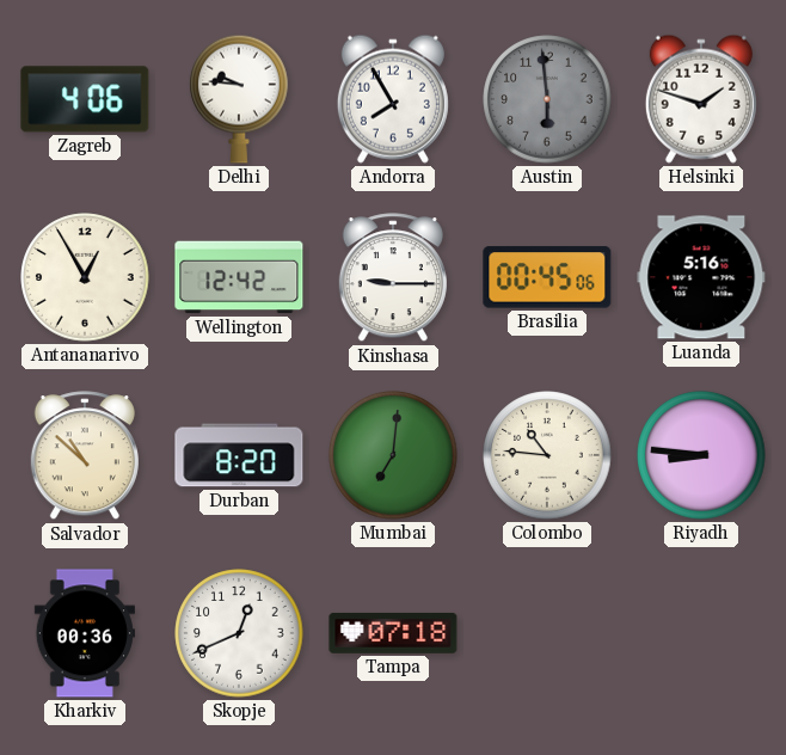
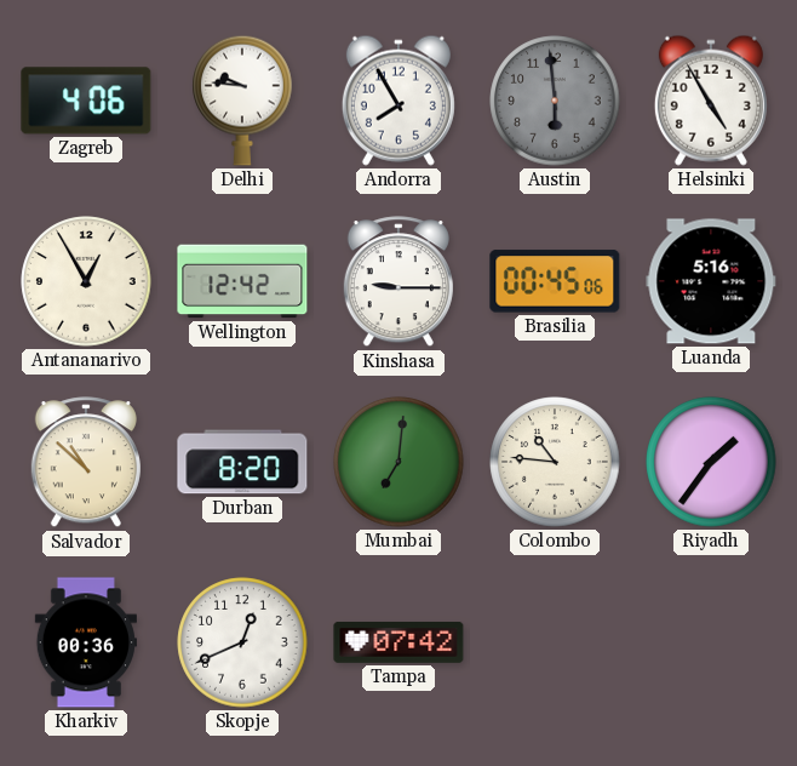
Helsinki: 1:48 -> 4:55
Riyadh: 8:46 -> 1:36
Tampa: 07:18 -> 07:42
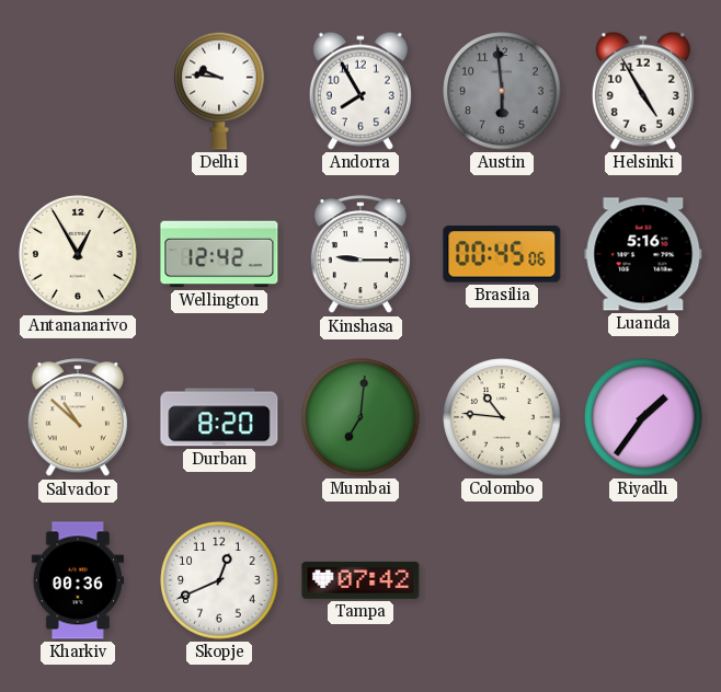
Zagreb: 4:06 -> none
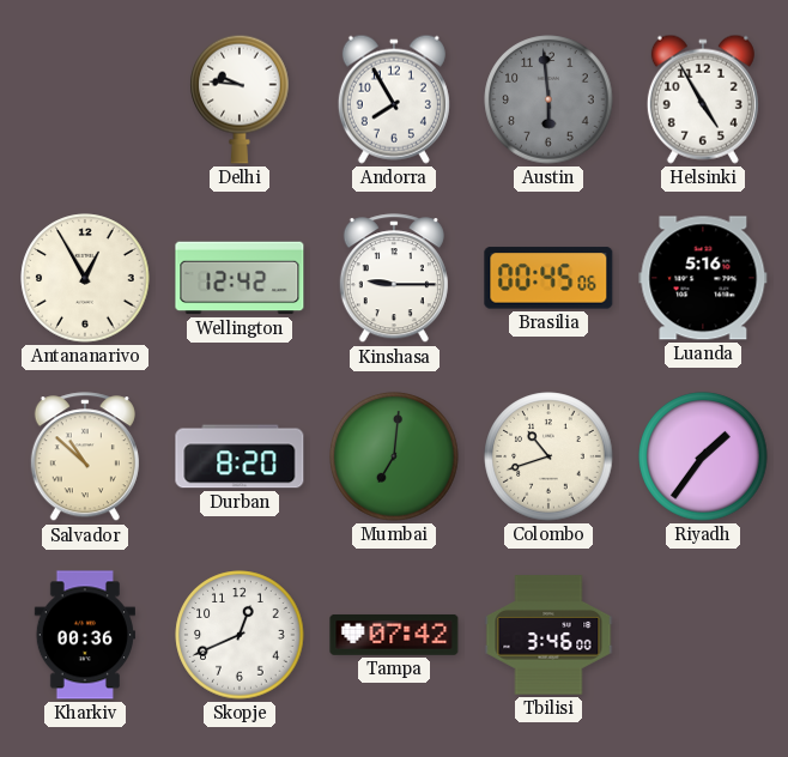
Colombo: 10:46 -> 10:42
Tbilisi: none -> 3:46
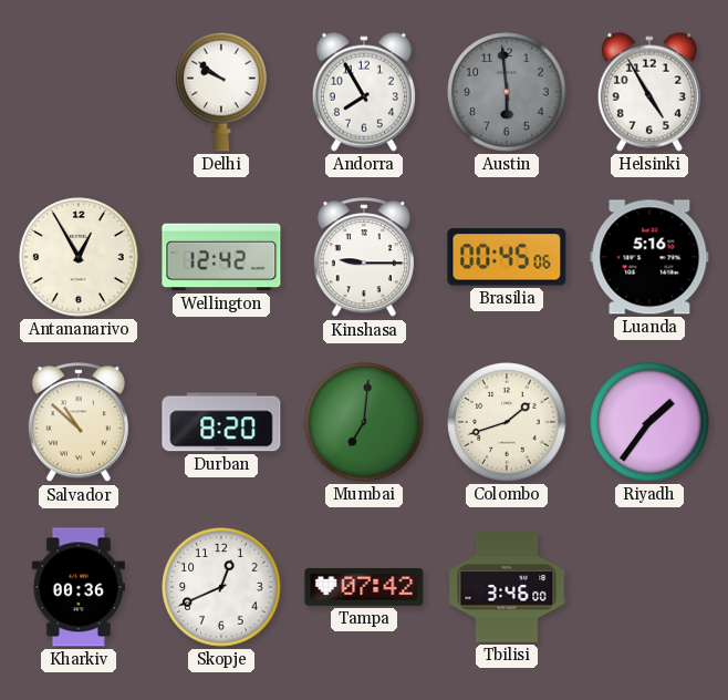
Delhi: 9:46 -> 9:51
Colombo: 10:42 -> 1:42
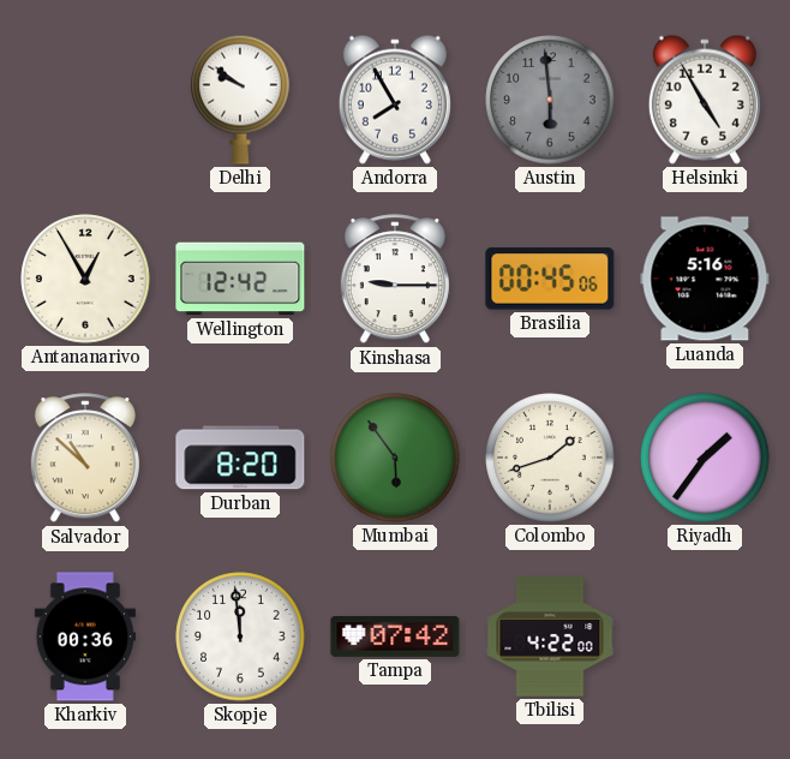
Mumbai: 7:01 -> 5:54
Skopje: 12:41 -> 11:59
Tbilisi: 3:46 -> 4:22
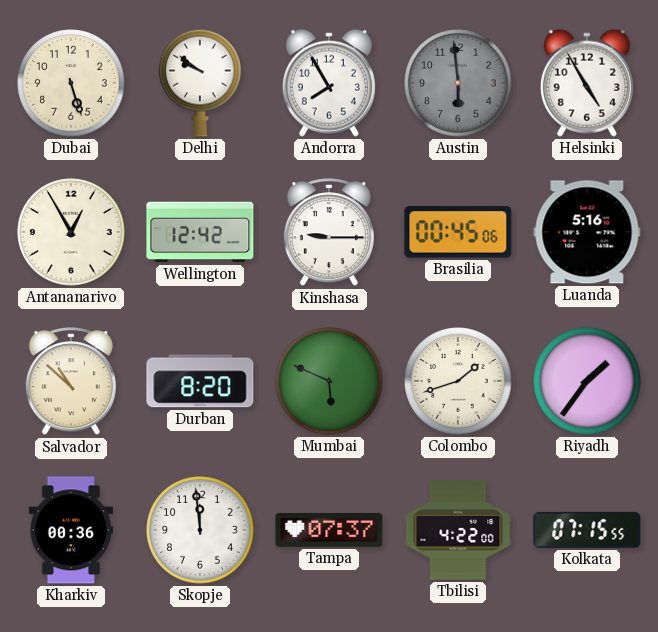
Dubai: none -> 5:27
Mumbai: 5:54 -> 5:49
Tampa: 07:42 -> 07:37
Kolkata: none -> 07:15
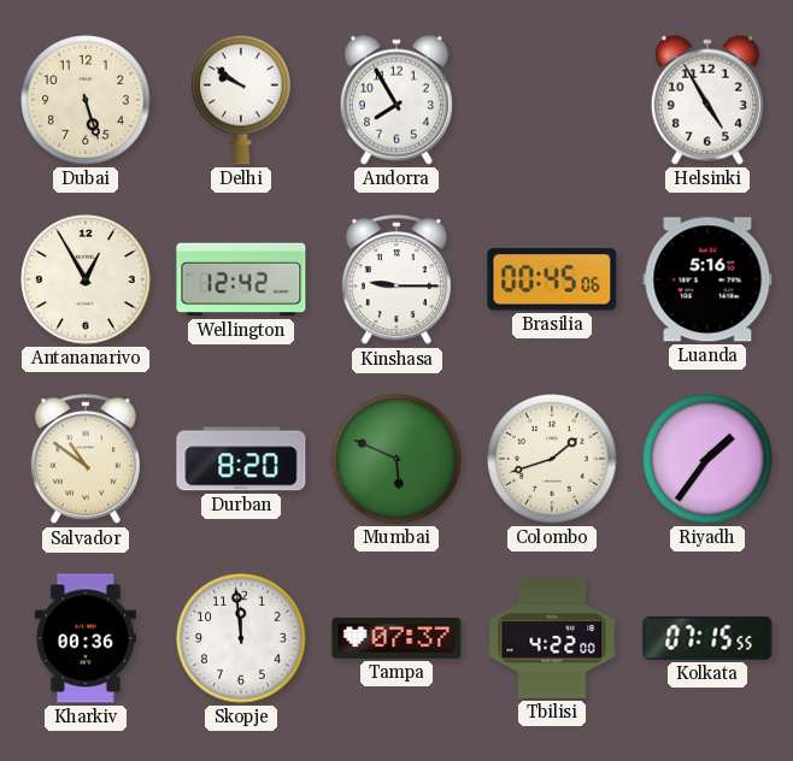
Austin: 5:59 -> none
Salvador: 10:52 -> 10:51
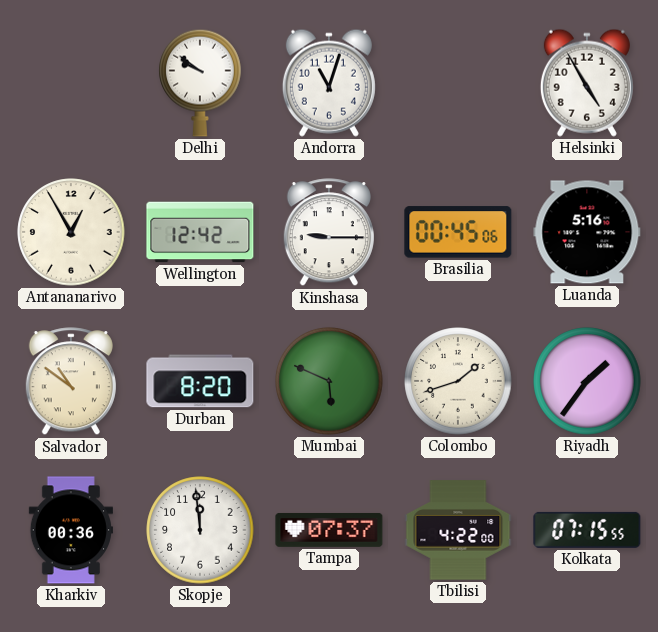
Dubai: 5:27 -> none
Andorra: 7:55 -> 11:03
